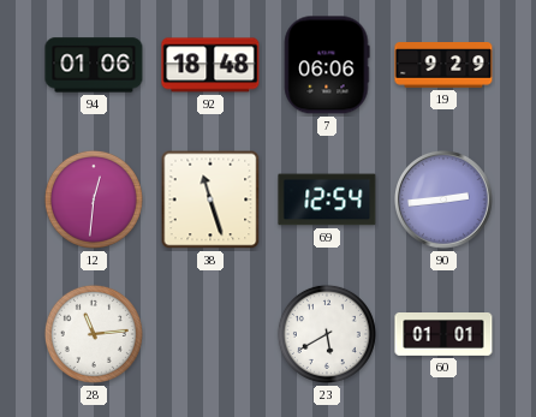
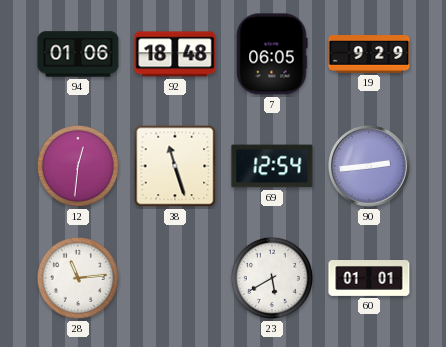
7: 06:06 -> 06:05
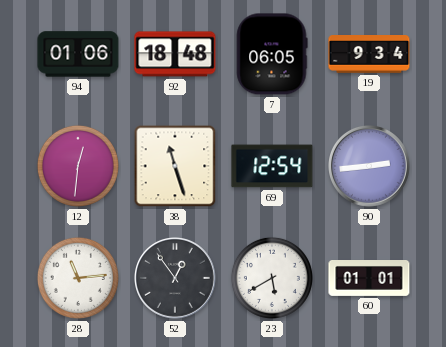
19: 9:29 -> 9:34
52: none -> 12:54
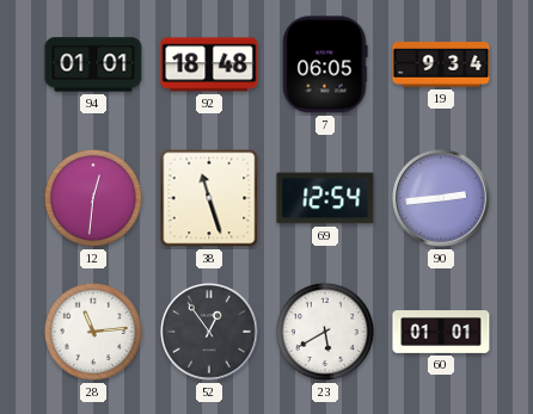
94: 01:06 -> 01:01
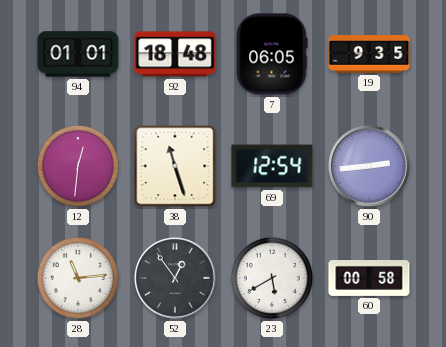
19: 9:34 -> 9:35
60: 01:01 -> 00:58
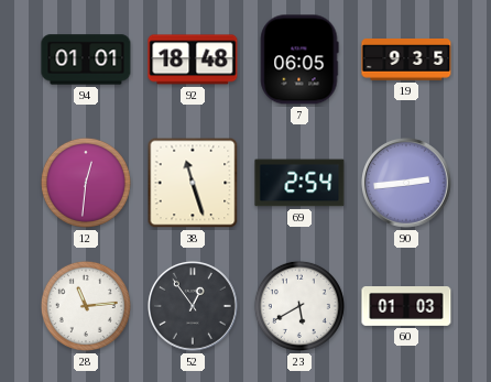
69: 12:54 -> 2:54
60: 00:58 -> 01:03
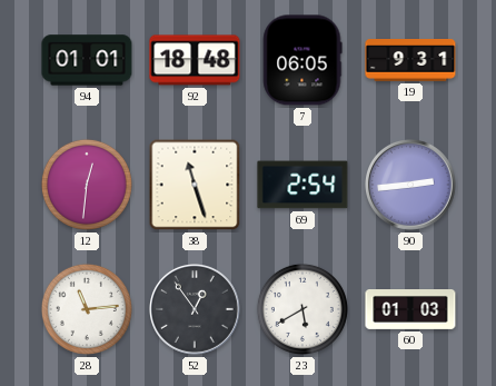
19: 9:35 -> 9:31
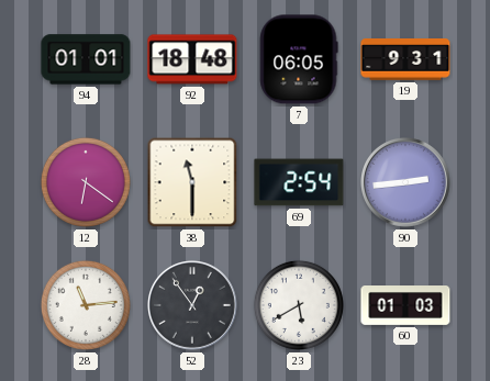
12: 12:31 -> 6:21
38: 11:27 -> 11:30
